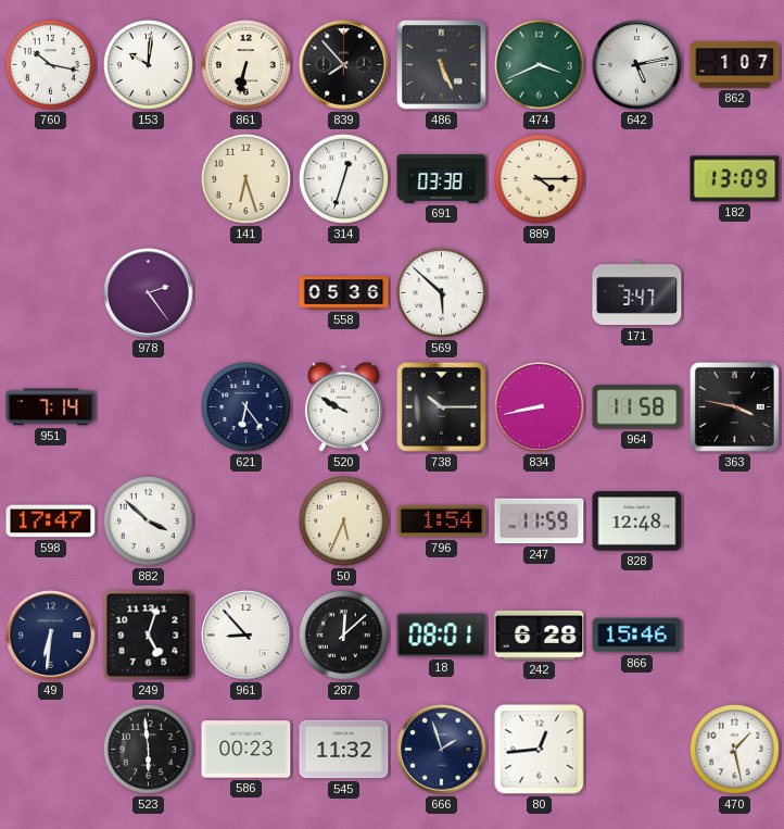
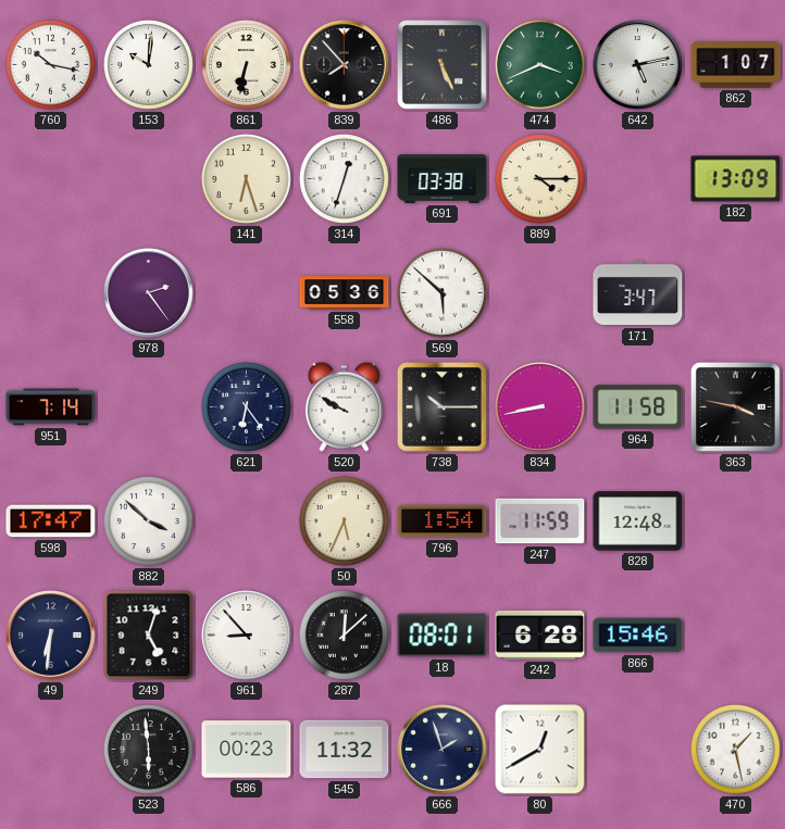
80: 12:44 -> 12:40
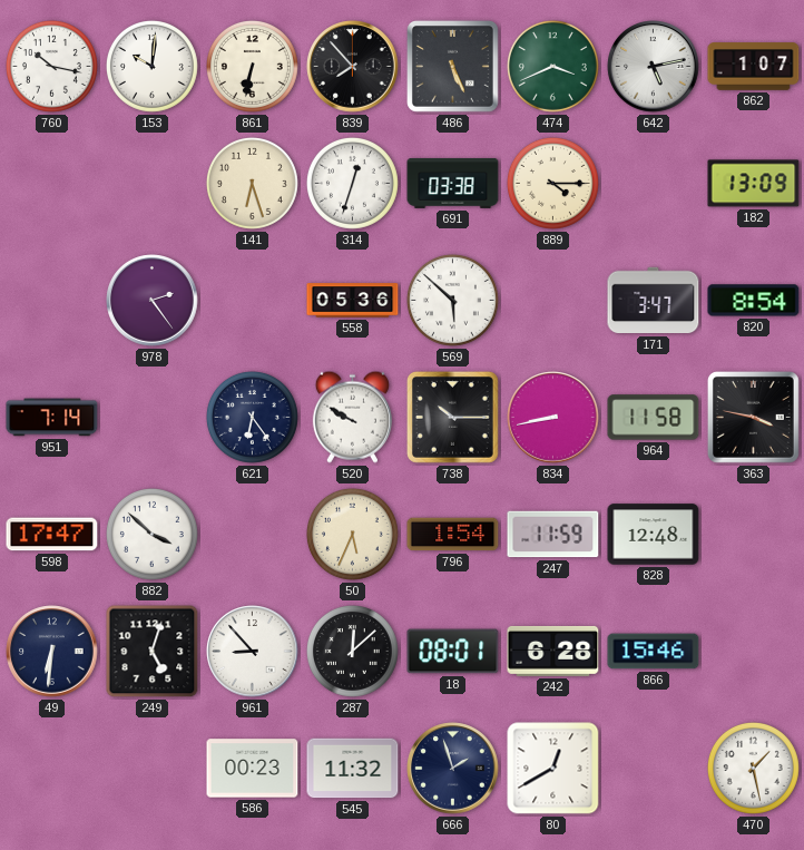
820: none -> 8:54
523: 5:59 -> none
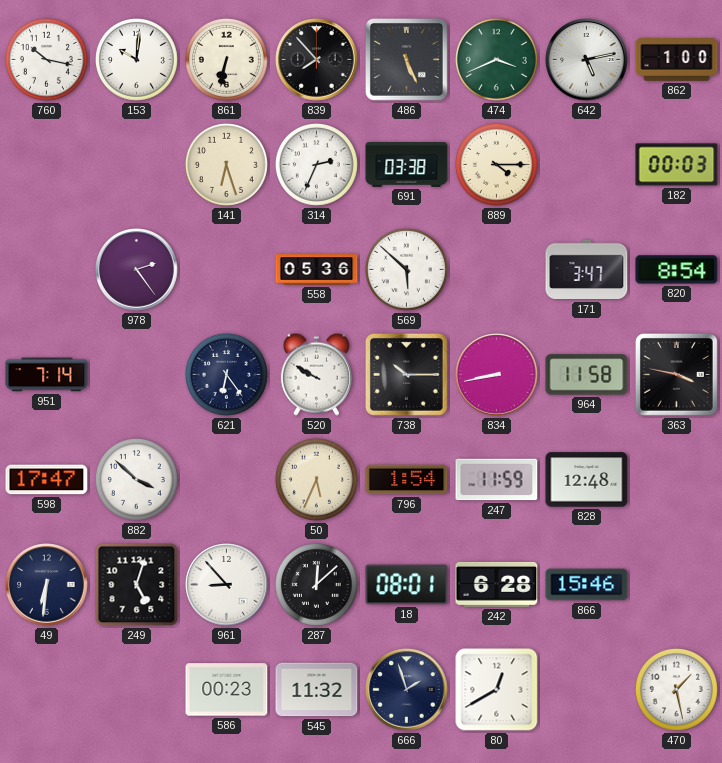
862: 1:07 -> 1:00
314: 12:33 -> 2:34
182: 13:09 -> 00:03
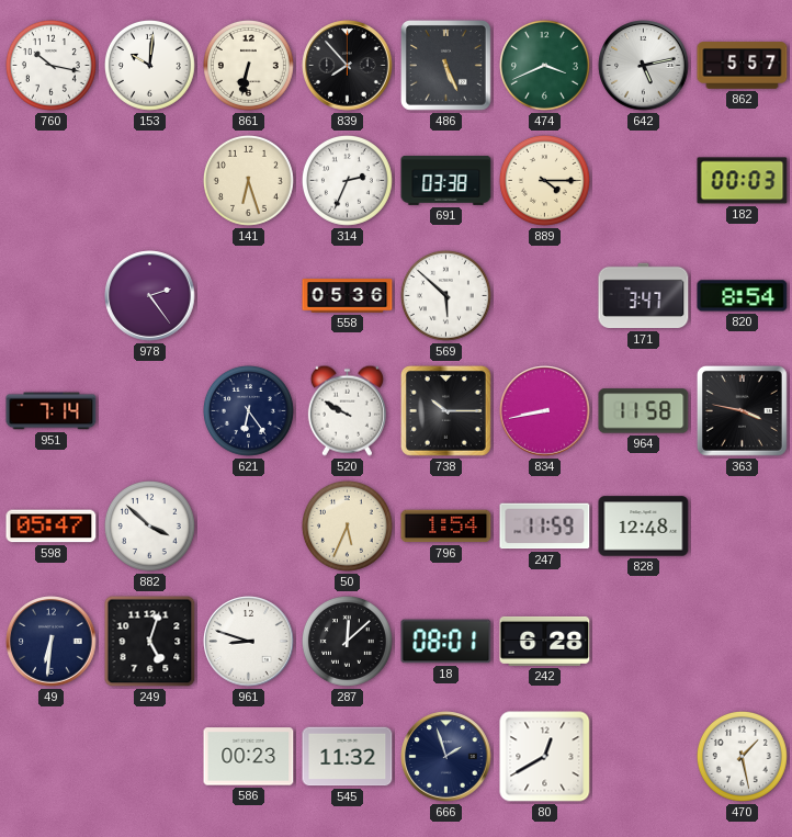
862: 1:00 -> 5:57
598: 17:47 -> 05:47
961: 8:53 -> 8:48
866: 15:46 -> none
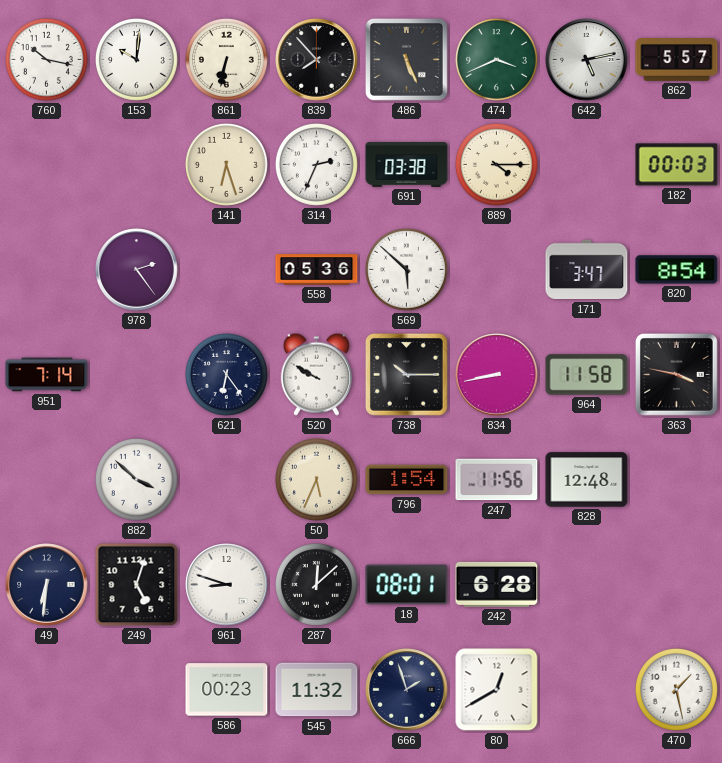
598: 05:47 -> none
247: 11:59 -> 11:56
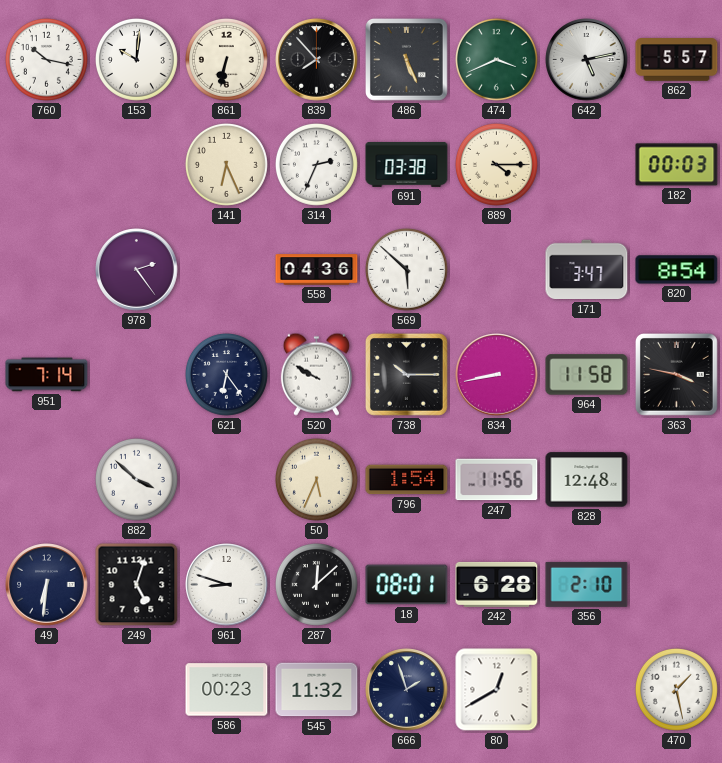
141: 6:27 -> 6:26
558: 05:36 -> 04:36
356: none -> 2:10
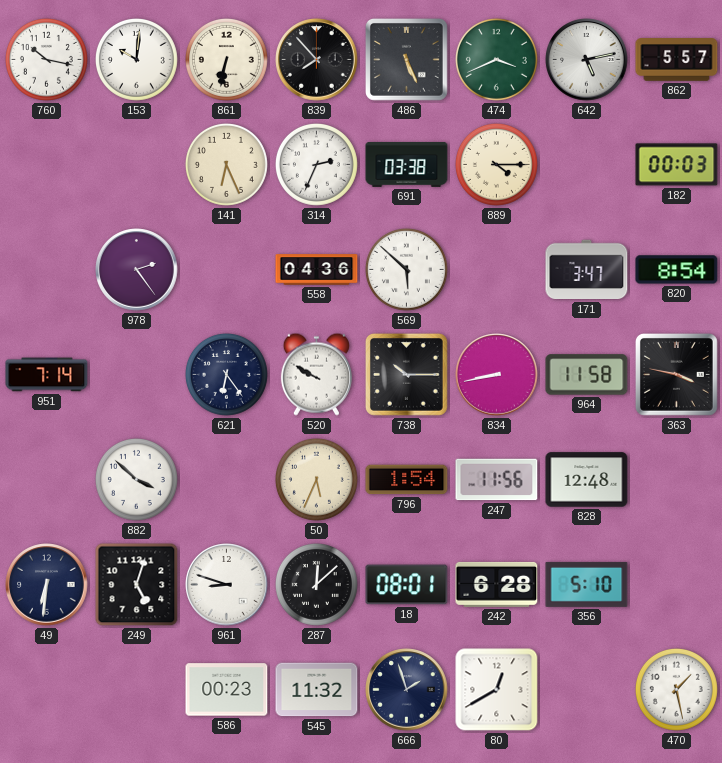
356: 2:10 -> 5:10
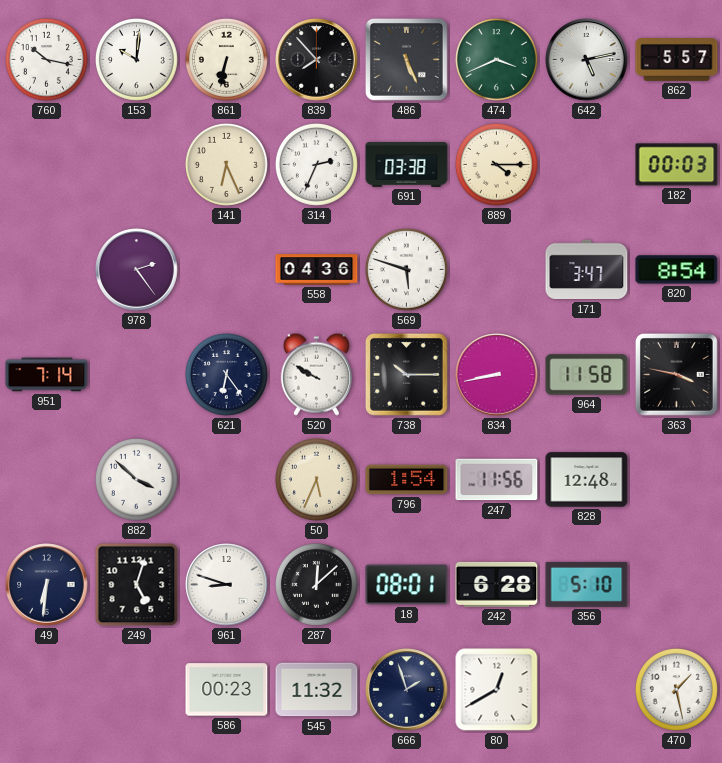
569: 5:52 -> 5:48
